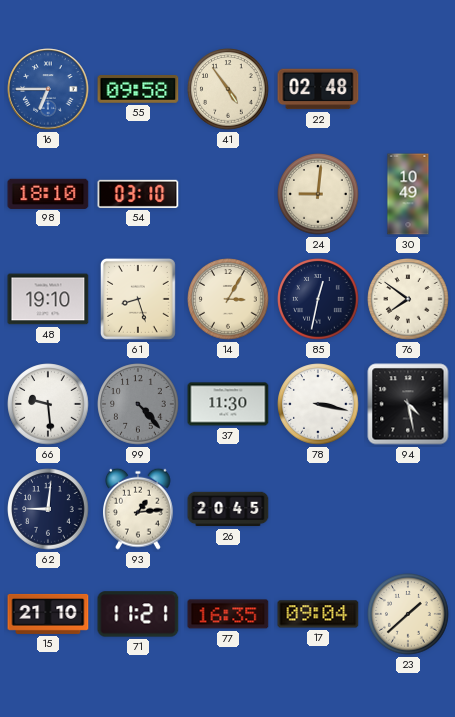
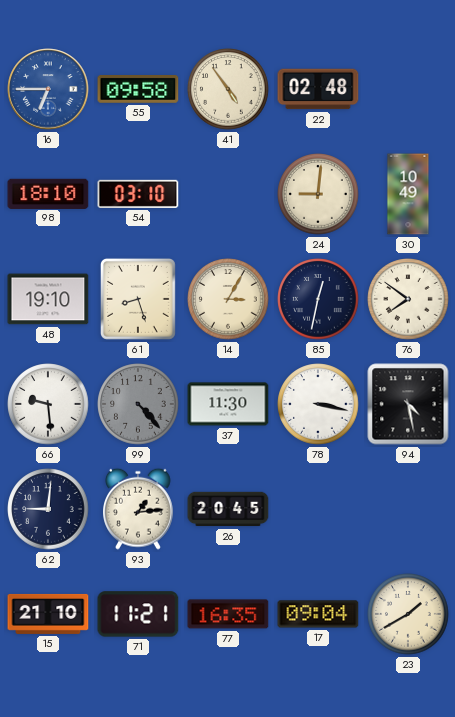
23: 1:38 -> 1:40
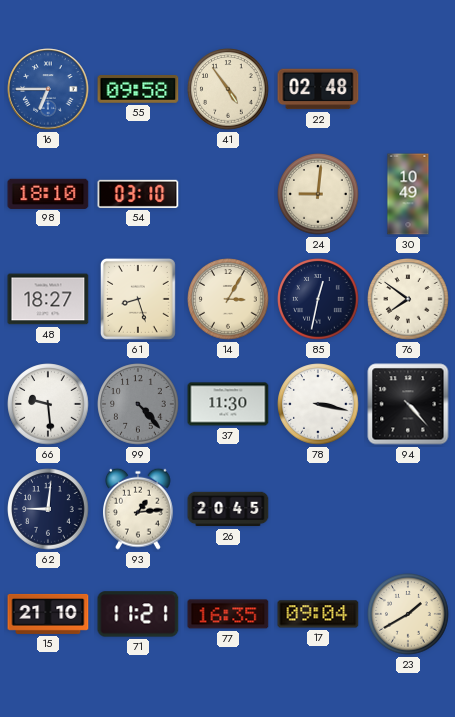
48: 19:10 -> 18:27
94: 4:28 -> 4:23
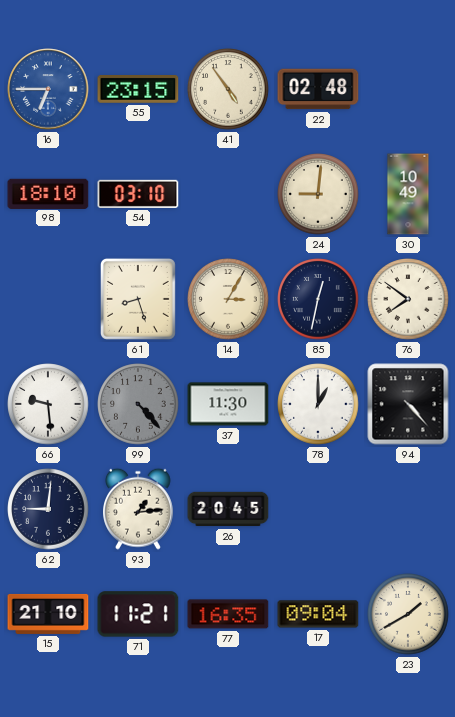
55: 09:58 -> 23:15
48: 18:27 -> none
78: 3:17 -> 1:00
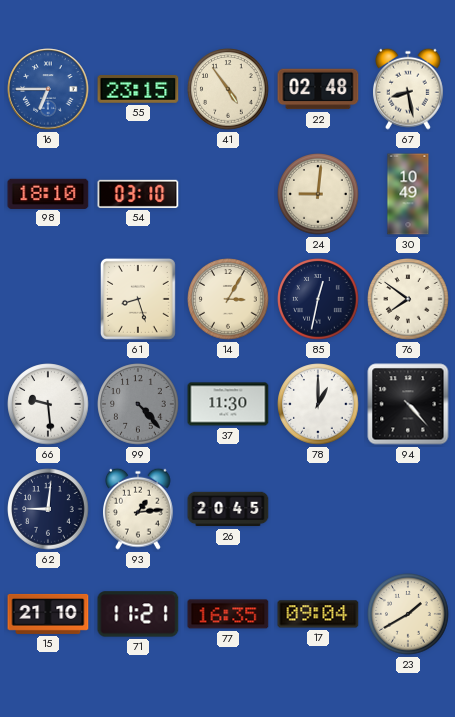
67: none -> 8:28
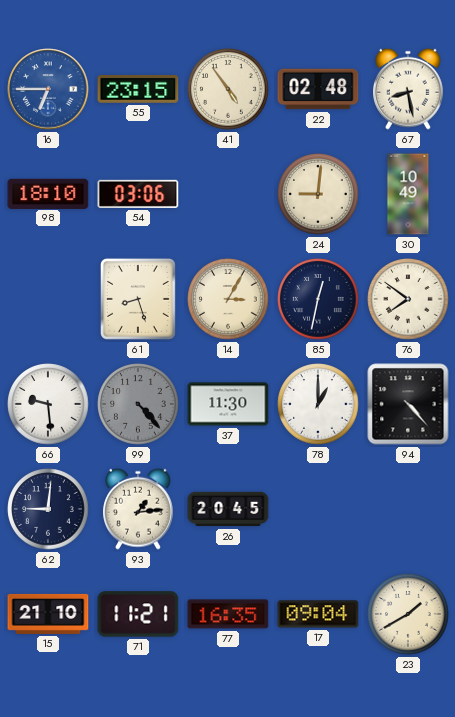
54: 03:10 -> 03:06
